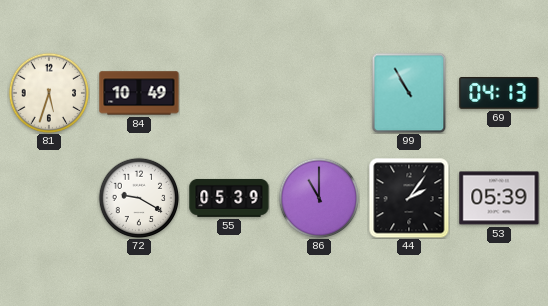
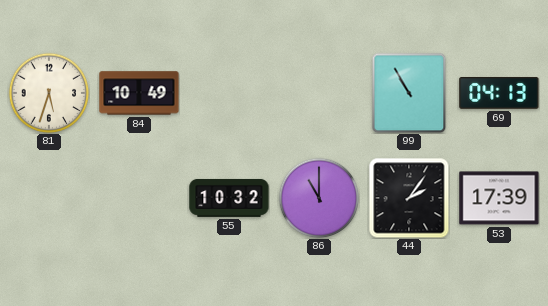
72: 9:20 -> none
55: 05:39 -> 10:32
53: 05:39 -> 17:39
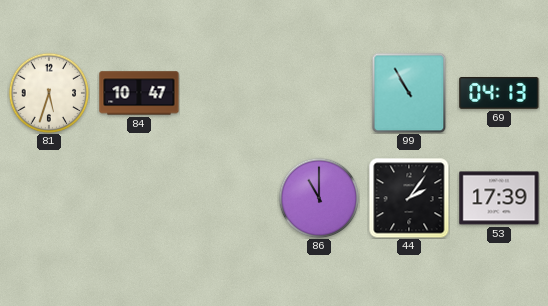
84: 10:49 -> 10:47
55: 10:32 -> none
